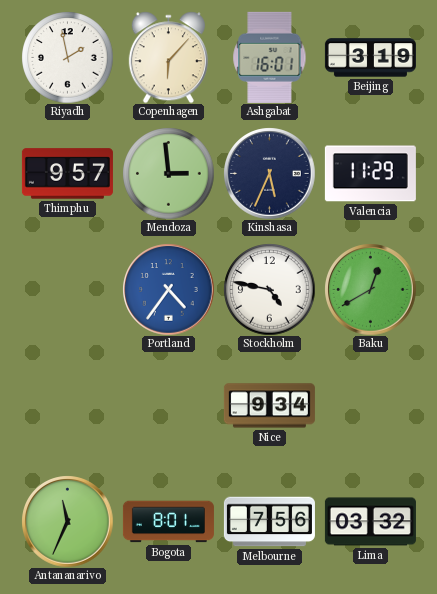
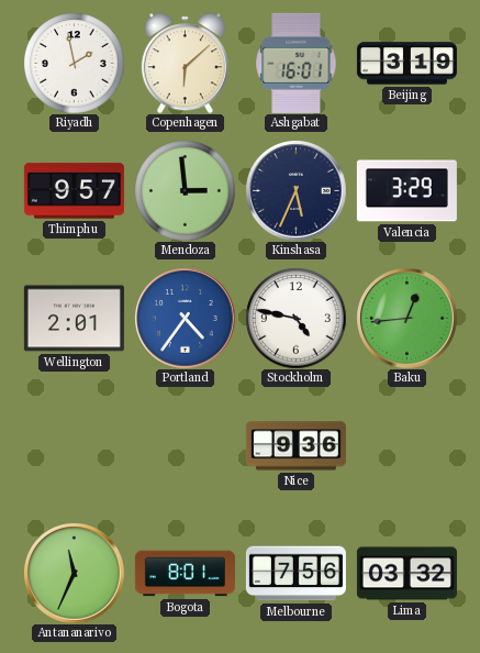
Copenhagen: 6:07 -> 6:08
Valencia: 11:29 -> 3:29
Wellington: none -> 2:01
Baku: 12:40 -> 12:44
Nice: 9:34 -> 9:36
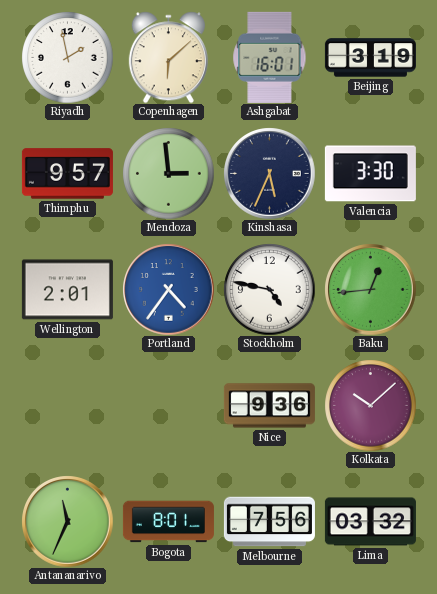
Valencia: 3:29 -> 3:30
Kolkata: none -> 10:08
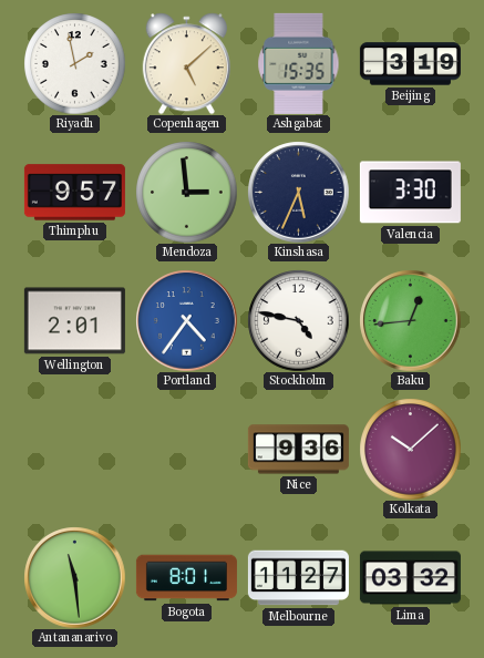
Copenhagen: 6:08 -> 5:08
Ashgabat: 16:01 -> 15:35
Antananarivo: 11:34 -> 11:29
Melbourne: 7:56 -> 11:27
